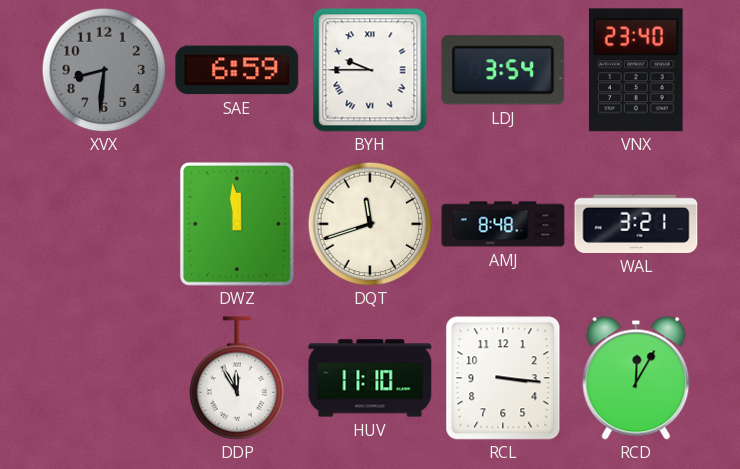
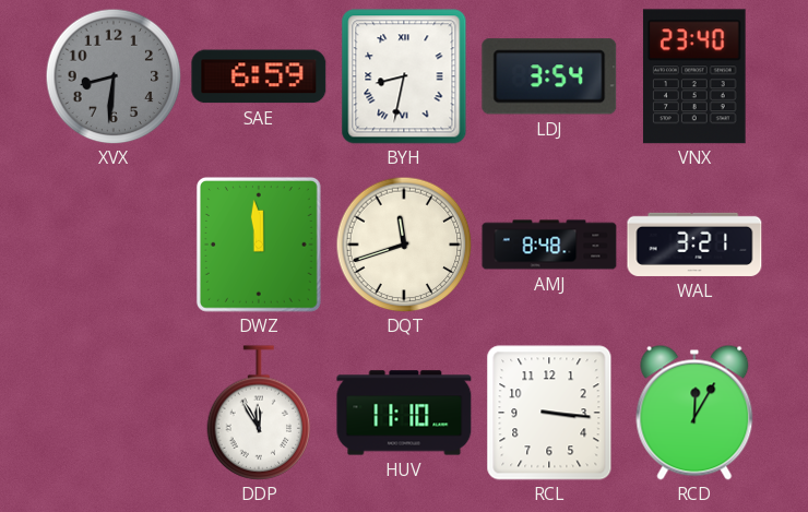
BYH: 9:45 -> 8:32
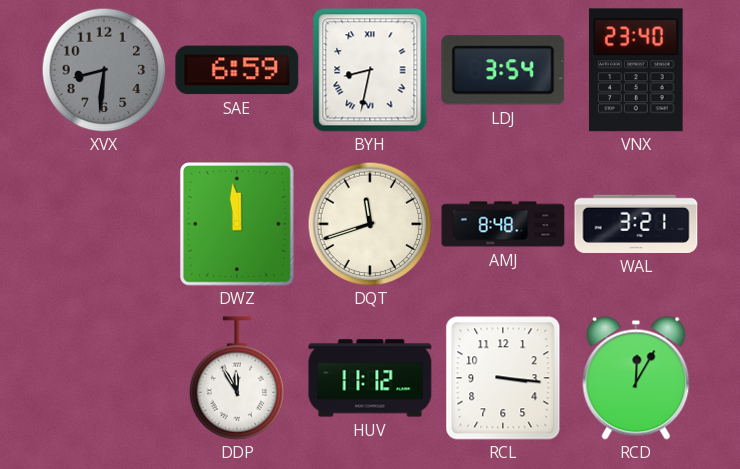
HUV: 11:10 -> 11:12
